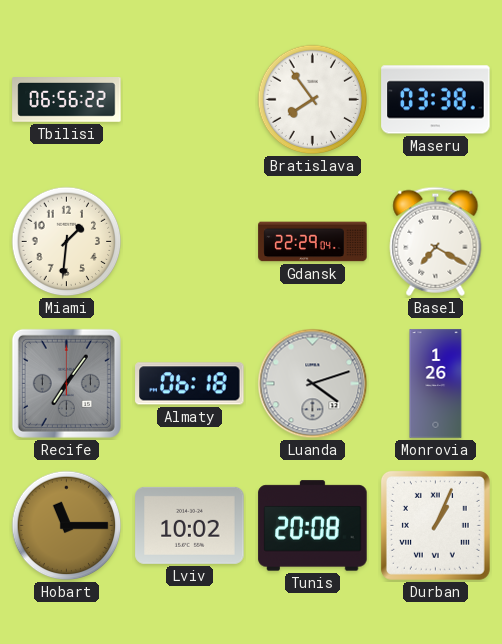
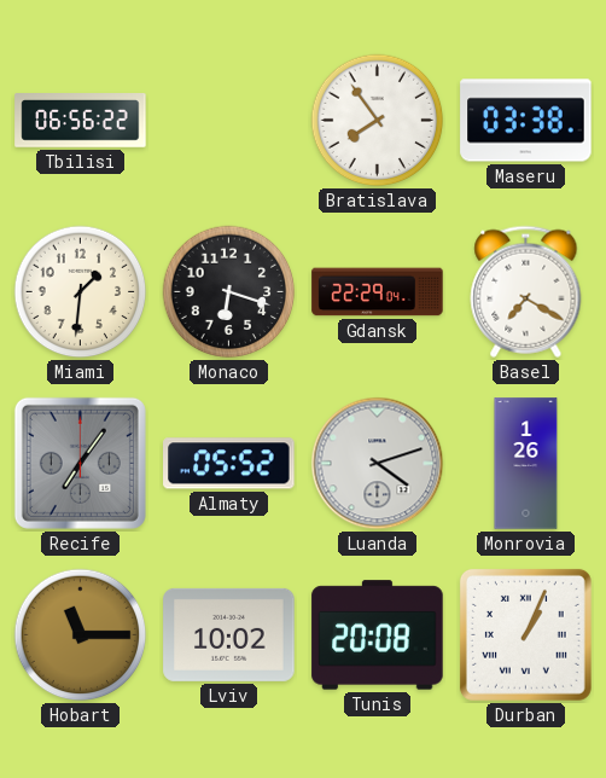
Monaco: none -> 6:18
Almaty: 06:18 -> 05:52
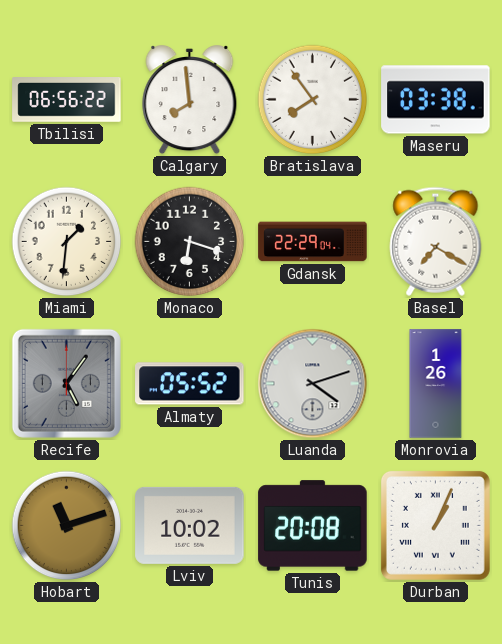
Calgary: none -> 7:59
Recife: 7:06 -> 5:06
Hobart: 11:15 -> 11:12
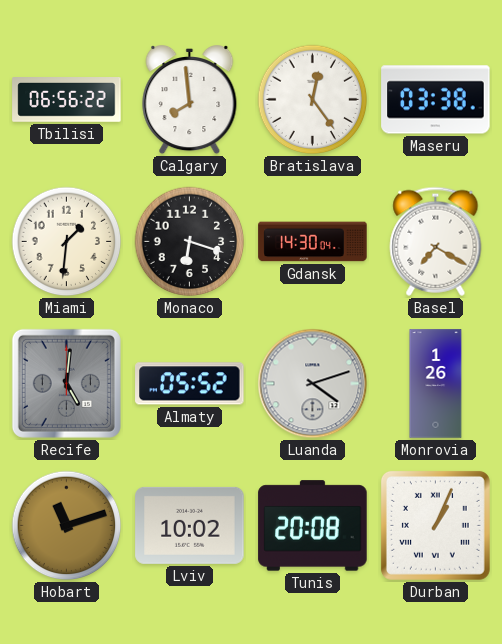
Bratislava: 7:54 -> 12:24
Gdansk: 22:29 -> 14:30
Recife: 5:06 -> 5:01
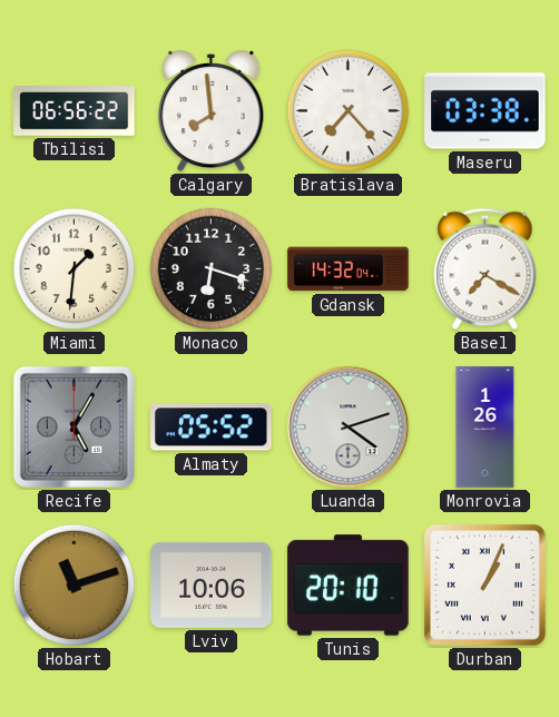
Bratislava: 12:24 -> 7:23
Gdansk: 14:30 -> 14:32
Recife: 5:01 -> 5:05
Lviv: 10:02 -> 10:06
Tunis: 20:08 -> 20:10
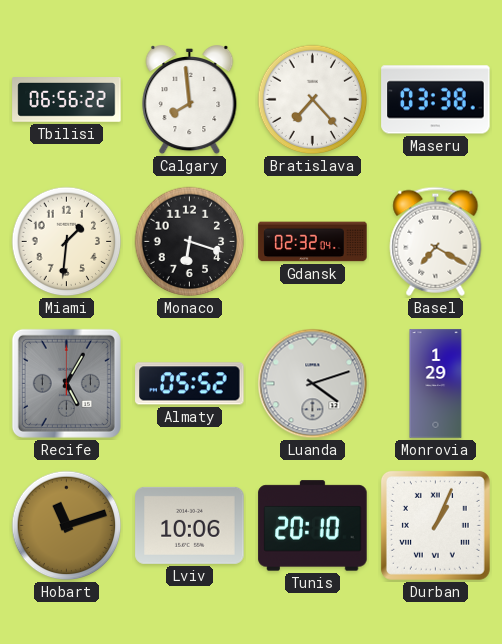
Gdansk: 14:32 -> 02:32
Monrovia: 1:26 -> 1:29
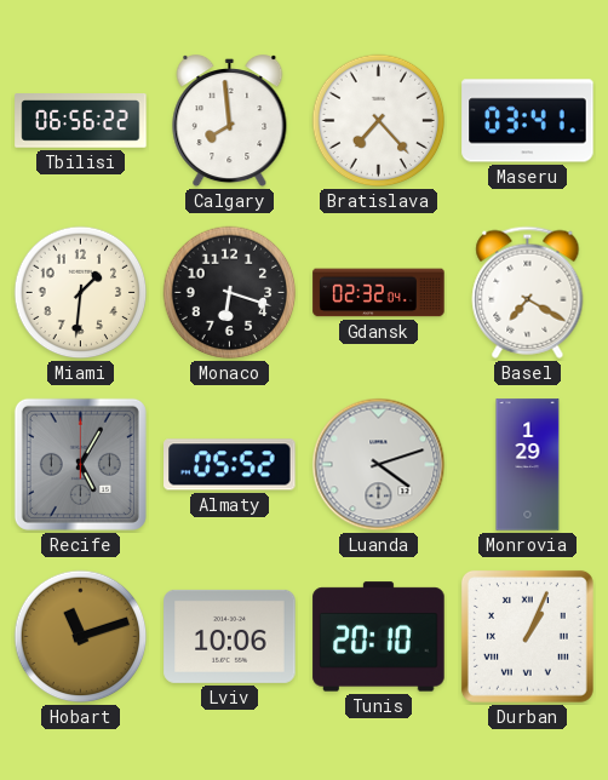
Maseru: 03:38 -> 03:41
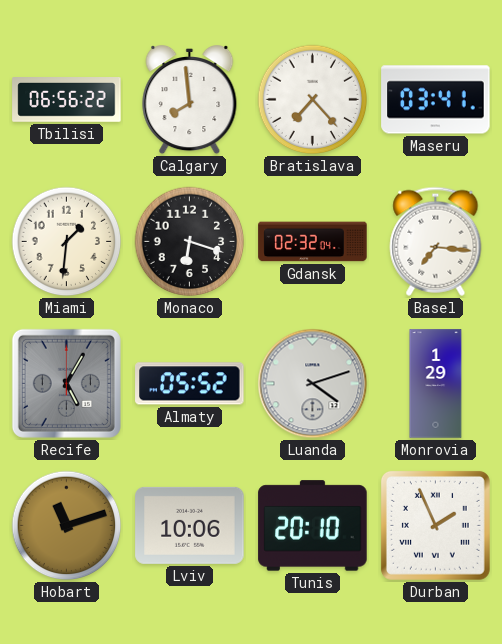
Basel: 7:20 -> 7:16
Durban: 1:04 -> 1:56
